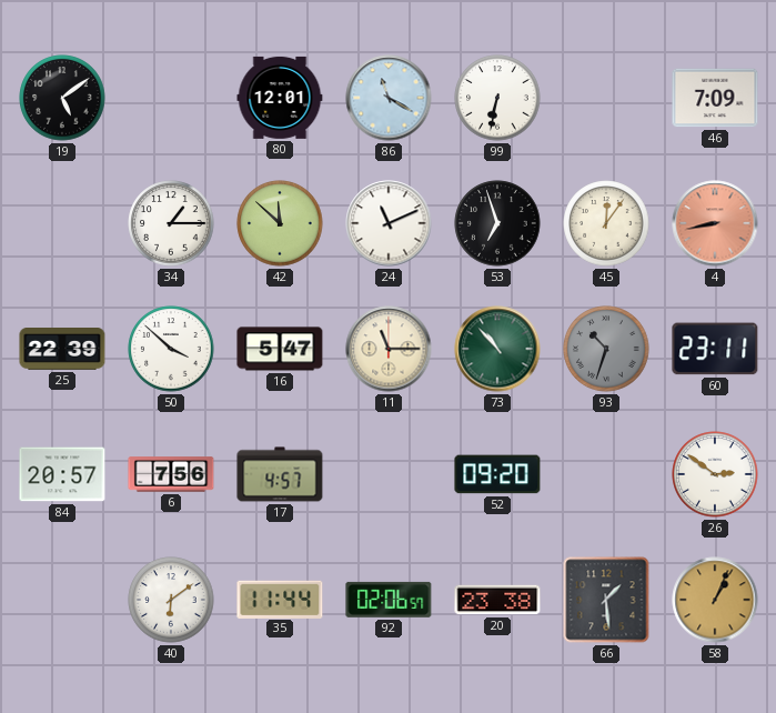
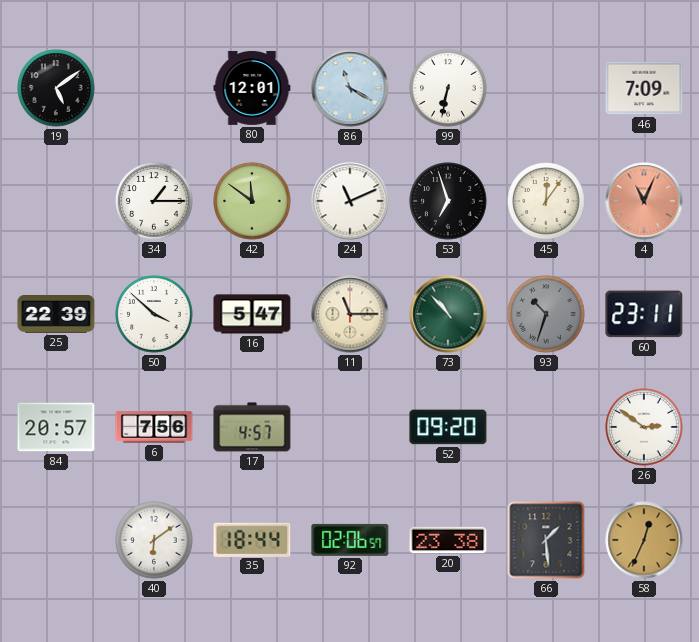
42: 11:52 -> 11:51
4: 8:43 -> 11:04
35: 11:44 -> 18:44
58: 1:04 -> 12:34
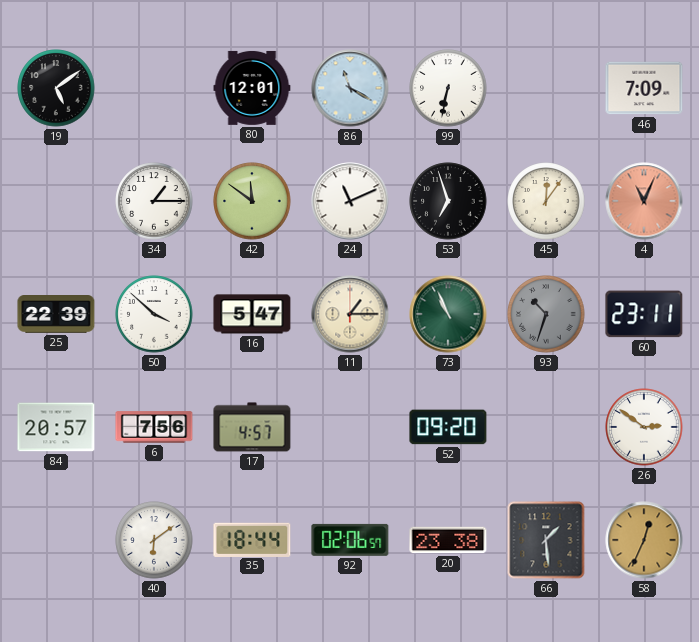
11: 11:15 -> 1:15
73: 10:53 -> 10:56
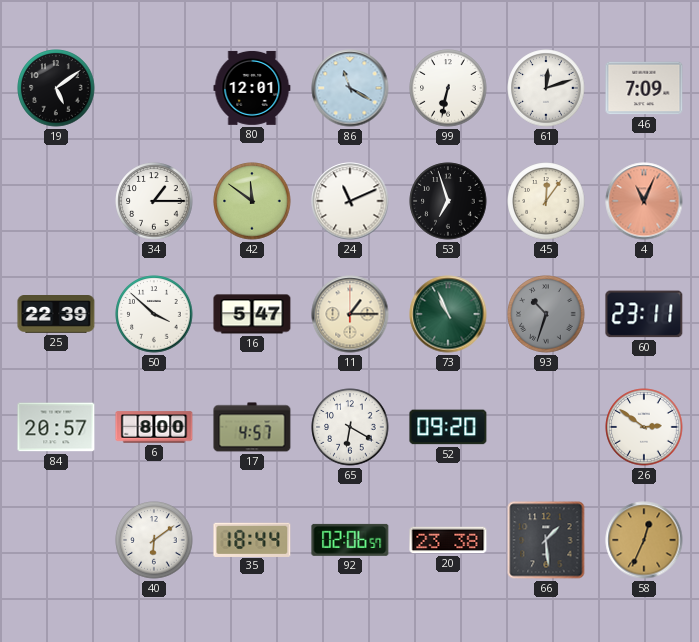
61: none -> 12:12
6: 7:56 -> 8:00
65: none -> 6:20
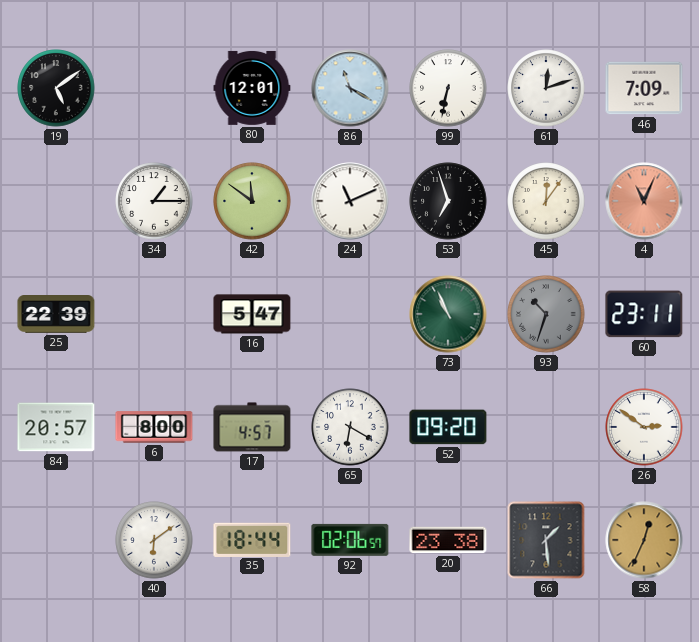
50: 3:52 -> none
11: 1:15 -> none
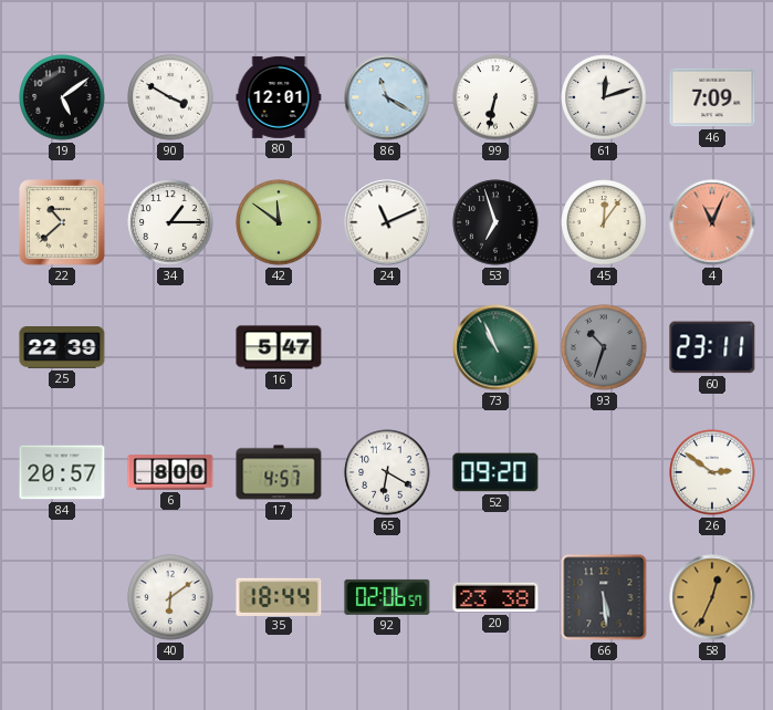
90: none -> 3:50
22: none -> 10:38
66: 1:29 -> 5:29
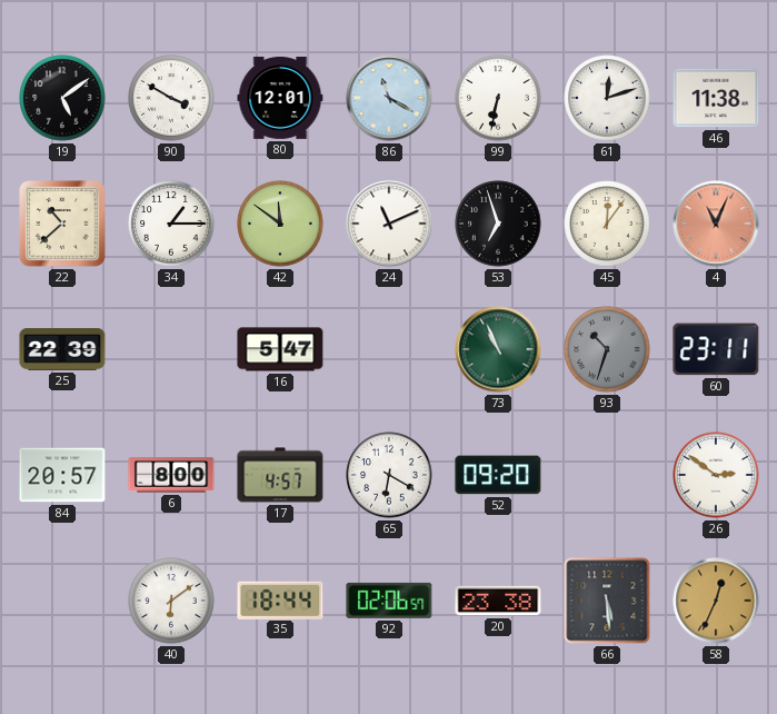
46: 7:09 -> 11:38
